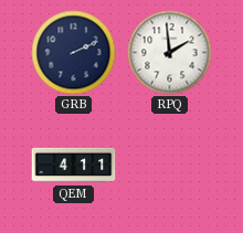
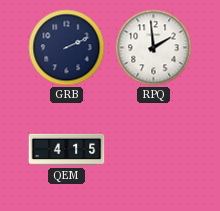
QEM: 4:11 -> 4:15
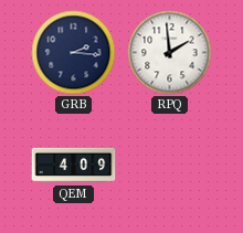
GRB: 2:11 -> 2:16
QEM: 4:15 -> 4:09
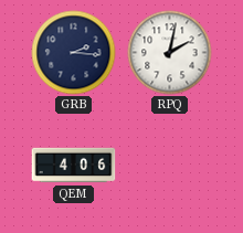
RPQ: 1:59 -> 2:02
QEM: 4:09 -> 4:06
